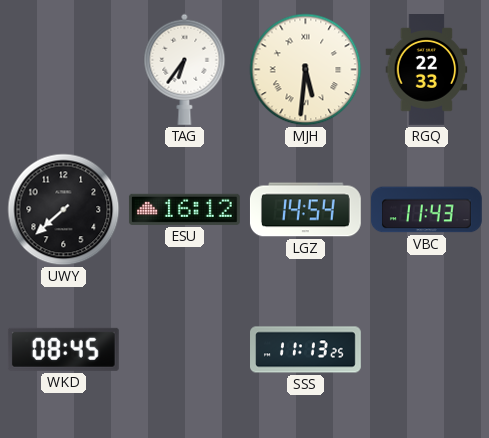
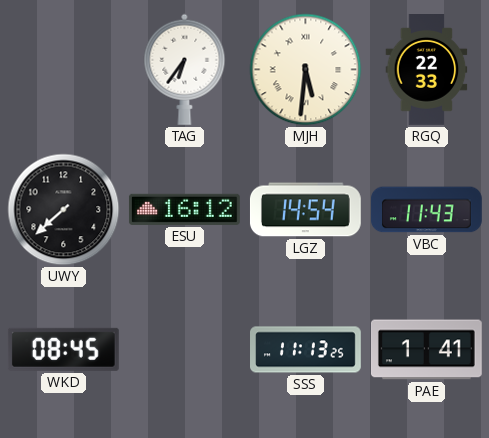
PAE: none -> 1:41
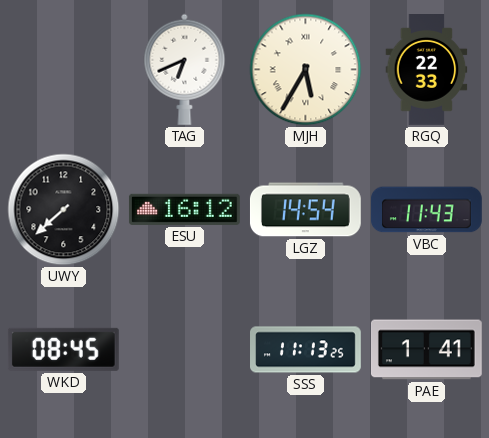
TAG: 6:36 -> 6:41
MJH: 5:31 -> 5:35
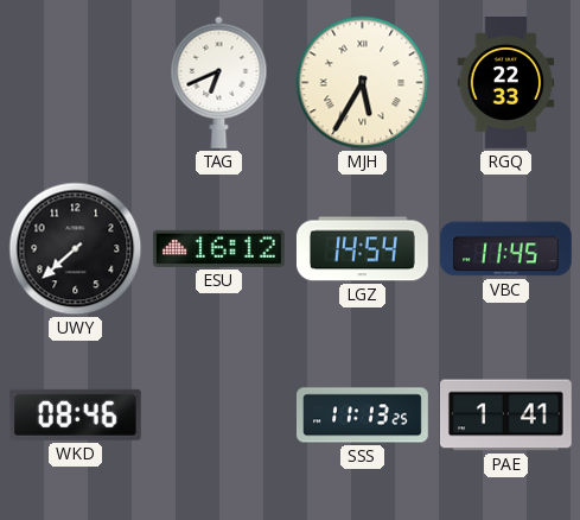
VBC: 11:43 -> 11:45
WKD: 08:45 -> 08:46
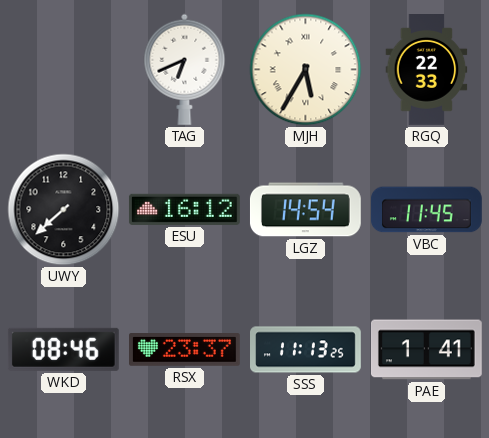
RSX: none -> 23:37
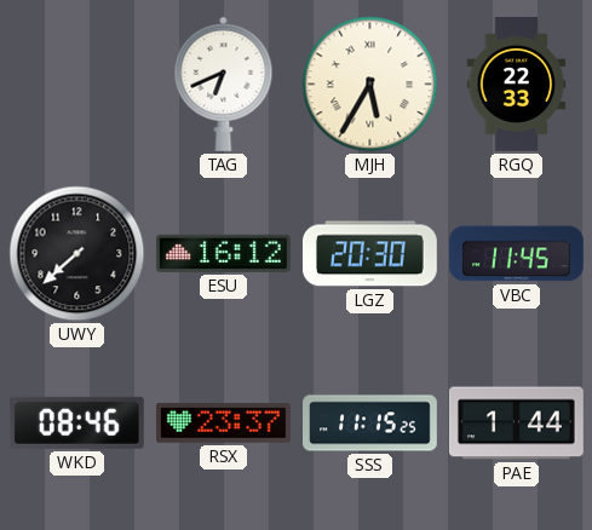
LGZ: 14:54 -> 20:30
SSS: 11:13 -> 11:15
PAE: 1:41 -> 1:44
